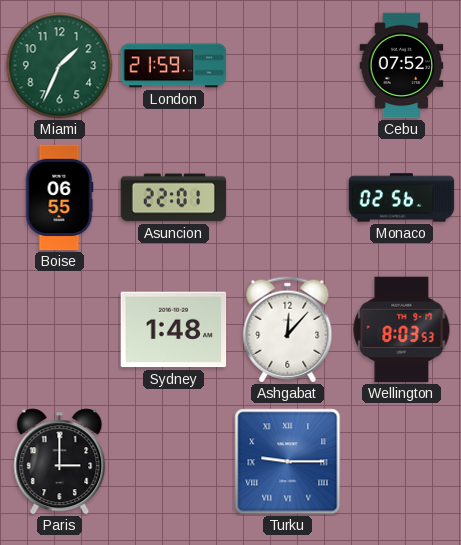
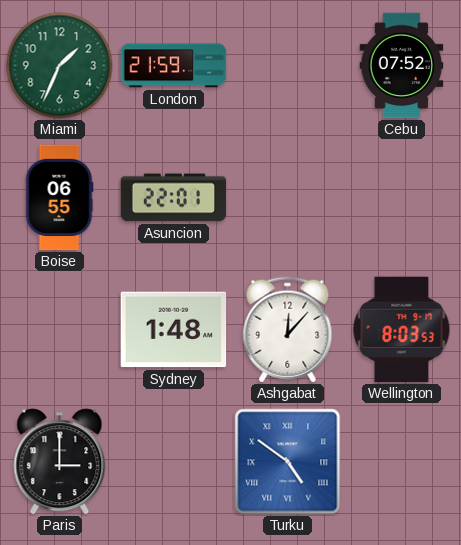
Monaco: 02:56 -> none
Turku: 9:15 -> 4:51
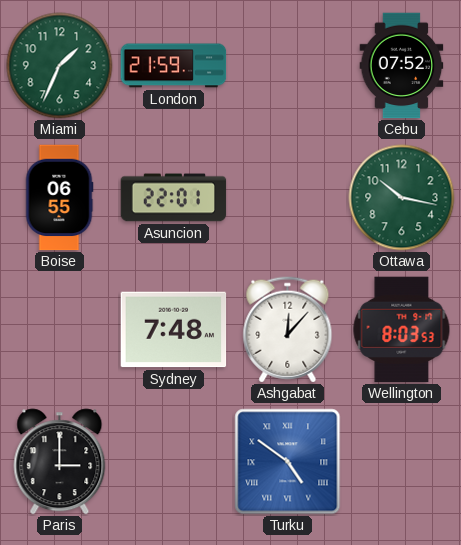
Ottawa: none -> 10:17
Sydney: 1:48 -> 7:48
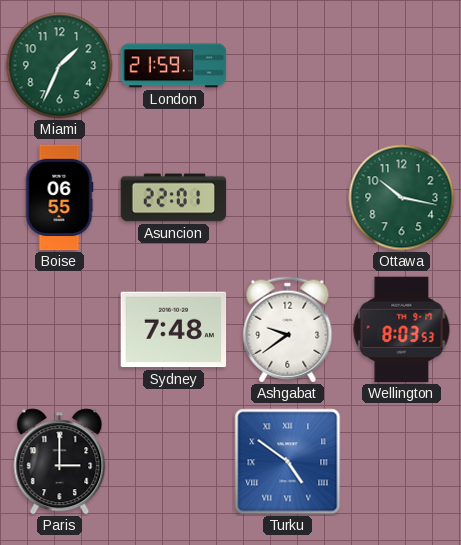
Cebu: 07:52 -> none
Ashgabat: 12:07 -> 9:39
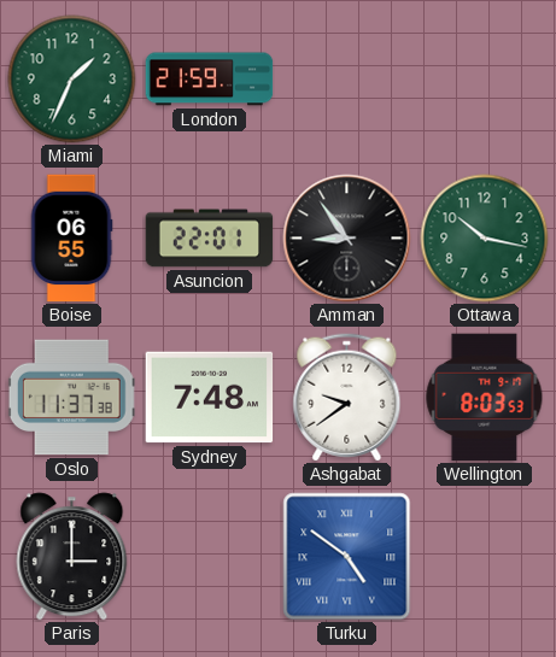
Amman: none -> 8:54
Oslo: none -> 11:37
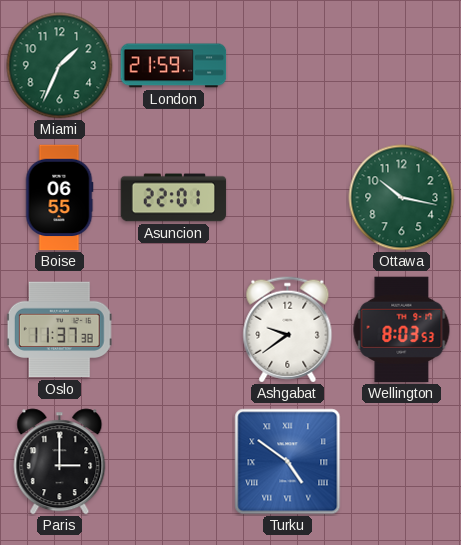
Amman: 8:54 -> none
Sydney: 7:48 -> none
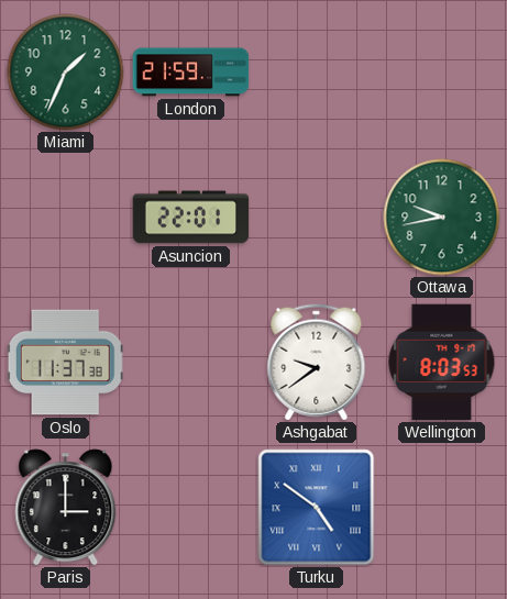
Boise: 06:55 -> none
Ottawa: 10:17 -> 9:43
